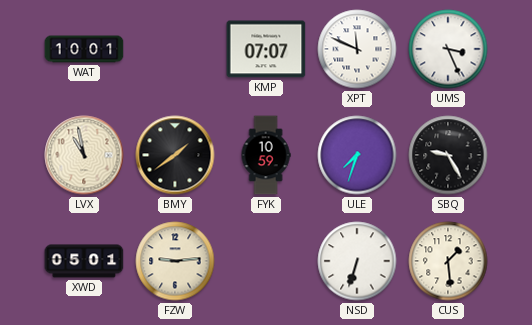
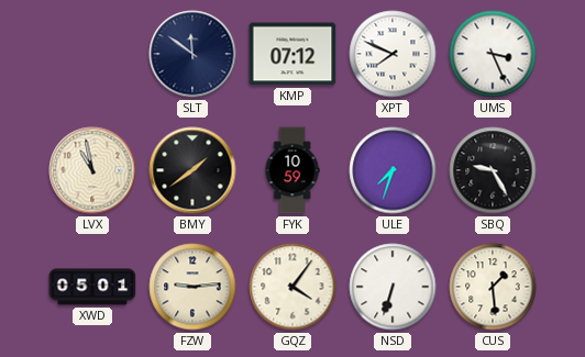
WAT: 10:01 -> none
SLT: none -> 11:51
KMP: 07:07 -> 07:12
XPT: 11:49 -> 7:49
GQZ: none -> 4:06
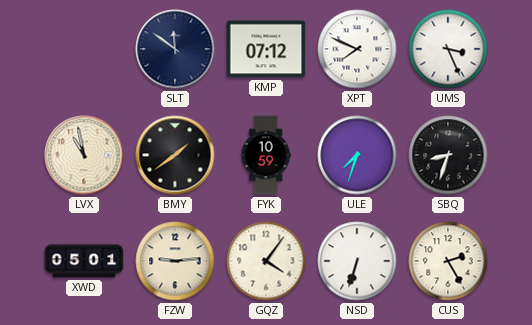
SBQ: 9:25 -> 8:33
CUS: 1:29 -> 2:25
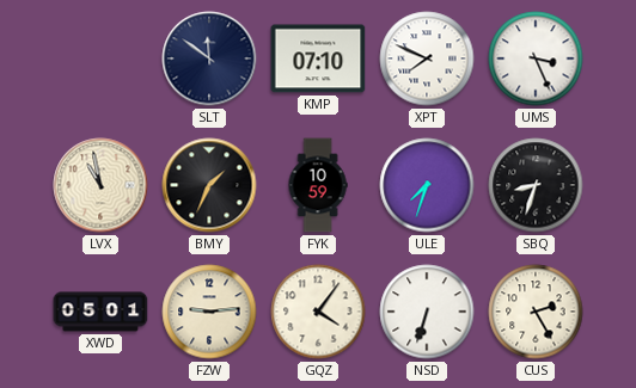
KMP: 07:12 -> 07:10
BMY: 1:39 -> 1:34
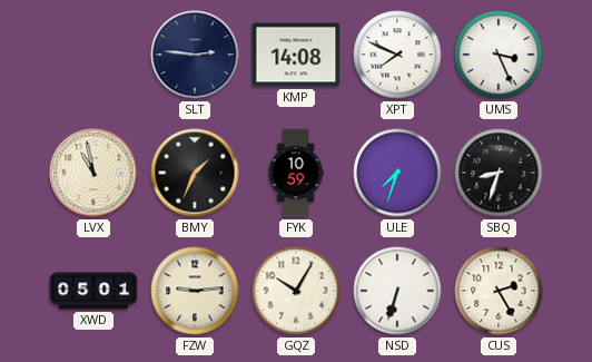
SLT: 11:51 -> 2:46
KMP: 07:10 -> 14:08
GQZ: 4:06 -> 10:05
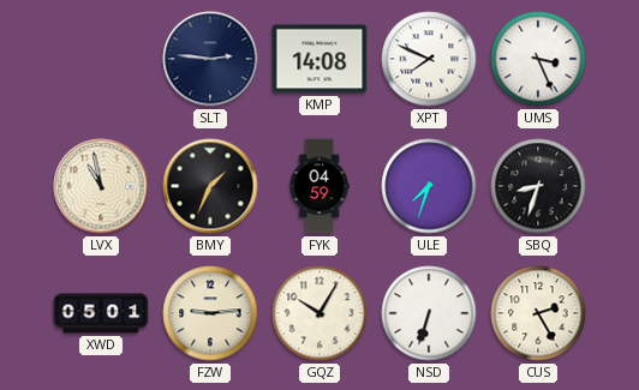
FYK: 10:59 -> 04:59
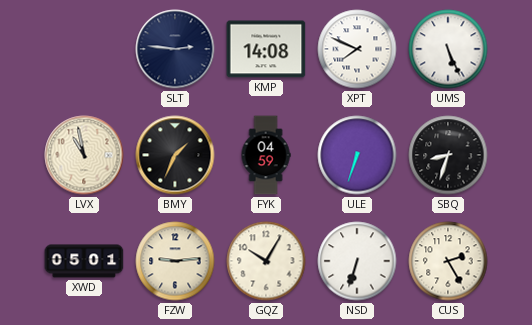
UMS: 3:26 -> 5:26
ULE: 7:33 -> 6:33
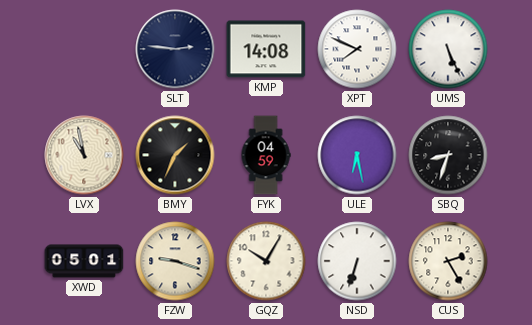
ULE: 6:33 -> 6:28
FZW: 9:14 -> 9:18
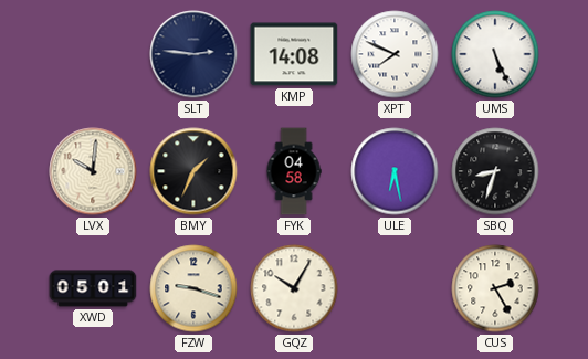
LVX: 10:58 -> 10:01
FYK: 04:59 -> 04:58
NSD: 6:33 -> none
